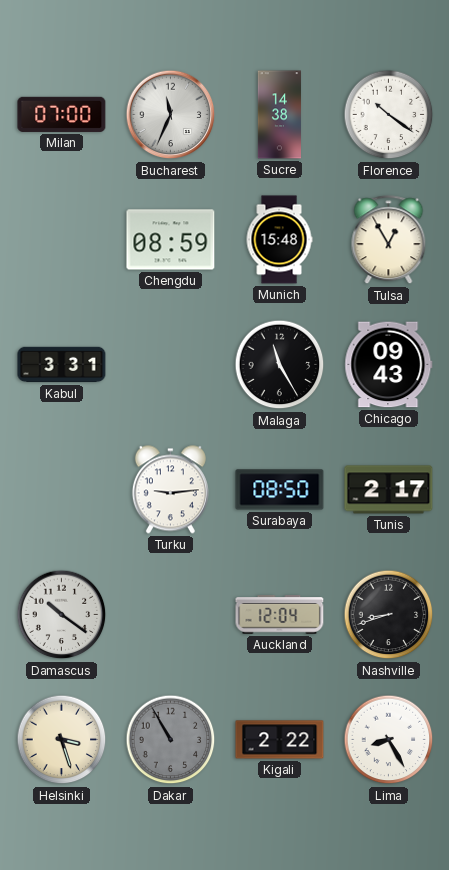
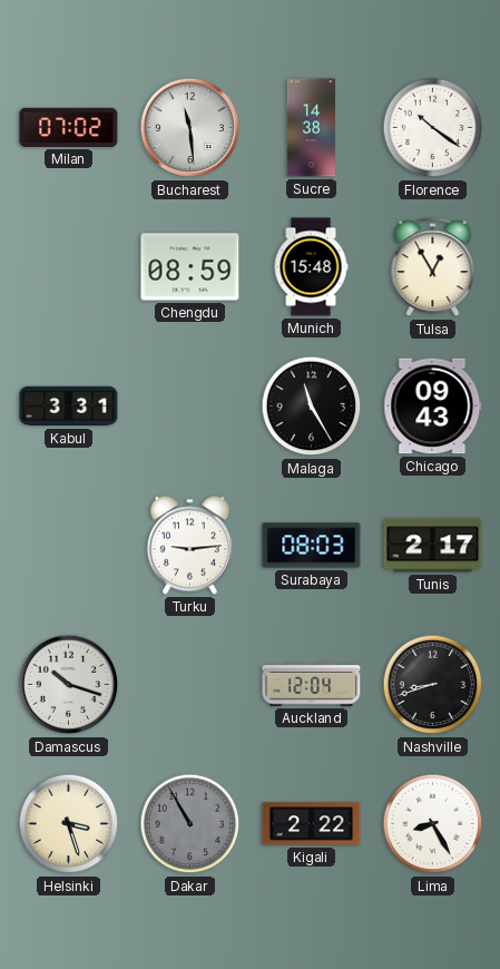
Milan: 07:00 -> 07:02
Bucharest: 11:34 -> 11:29
Surabaya: 08:50 -> 08:03
Damascus: 10:21 -> 10:18
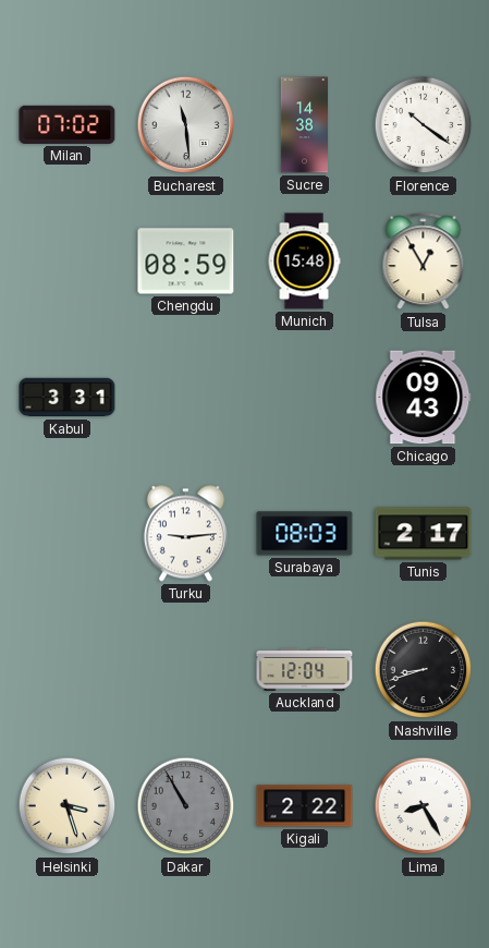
Malaga: 11:25 -> none
Damascus: 10:18 -> none
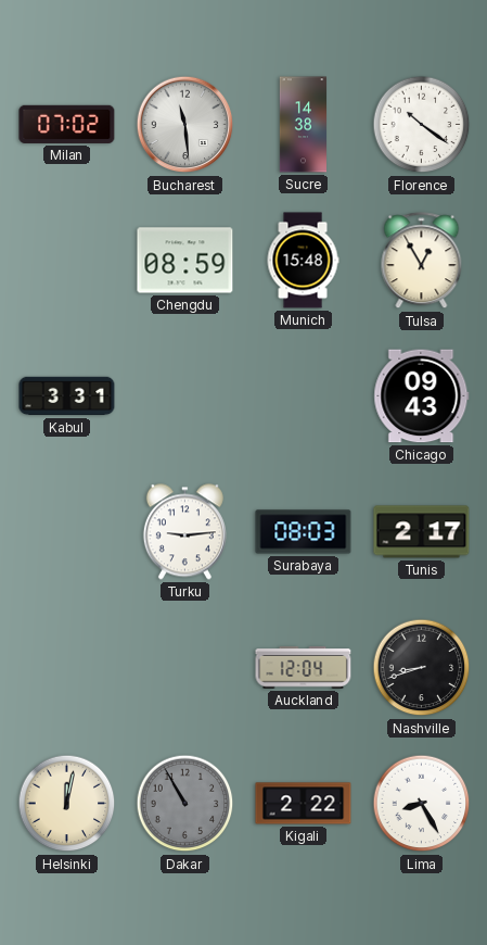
Helsinki: 3:27 -> 12:02
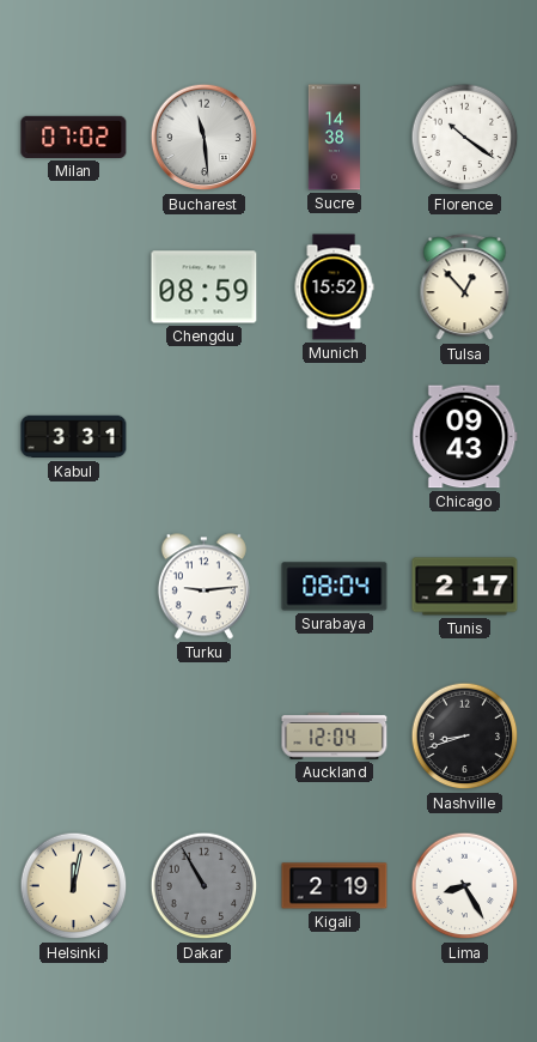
Munich: 15:48 -> 15:52
Tulsa: 12:55 -> 12:53
Surabaya: 08:03 -> 08:04
Kigali: 2:22 -> 2:19
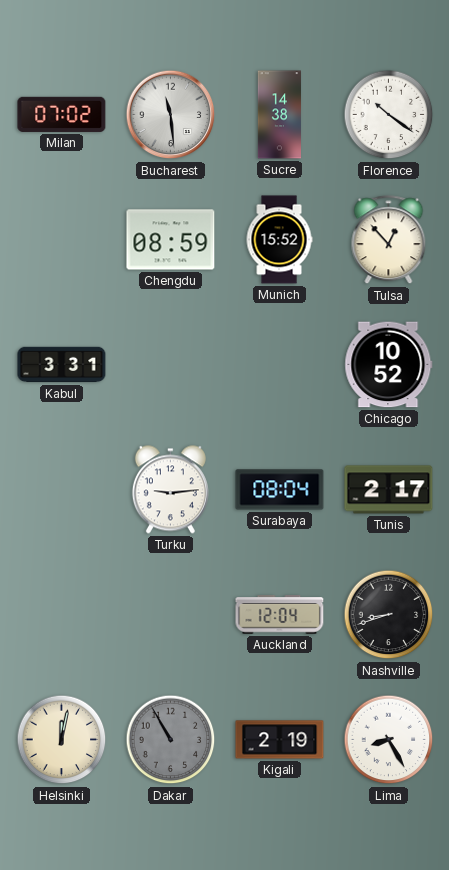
Chicago: 09:43 -> 10:52
